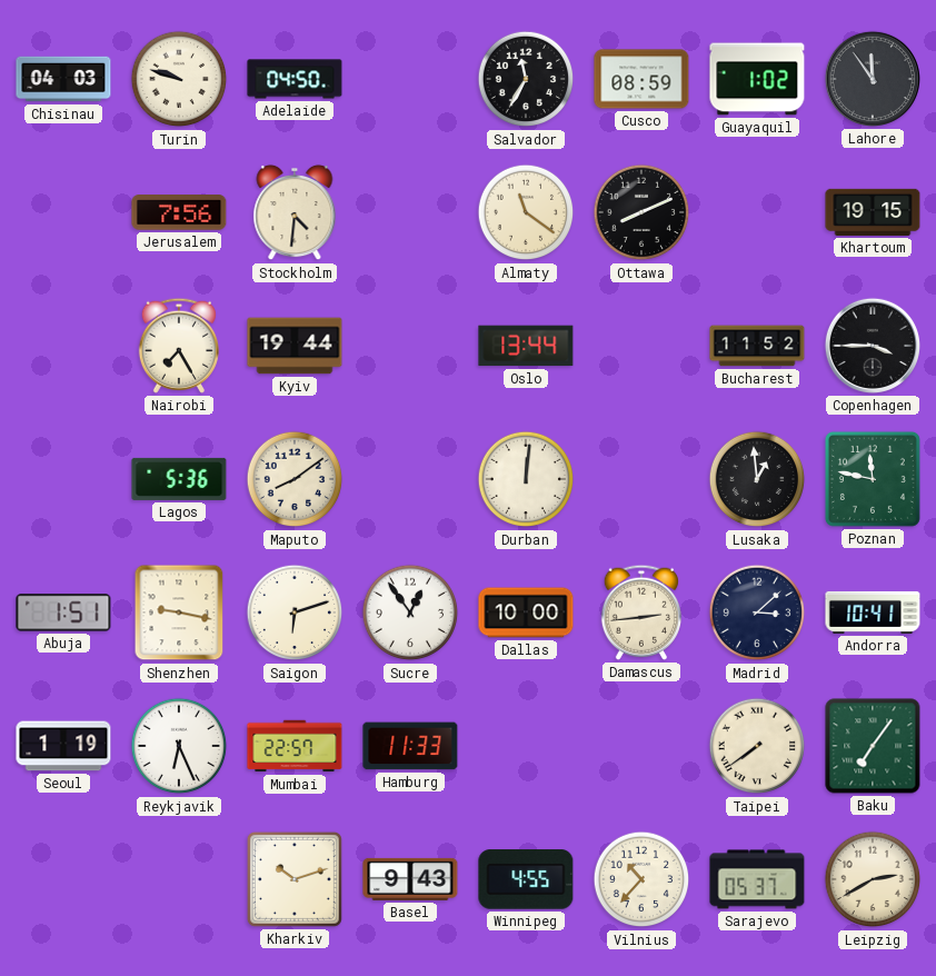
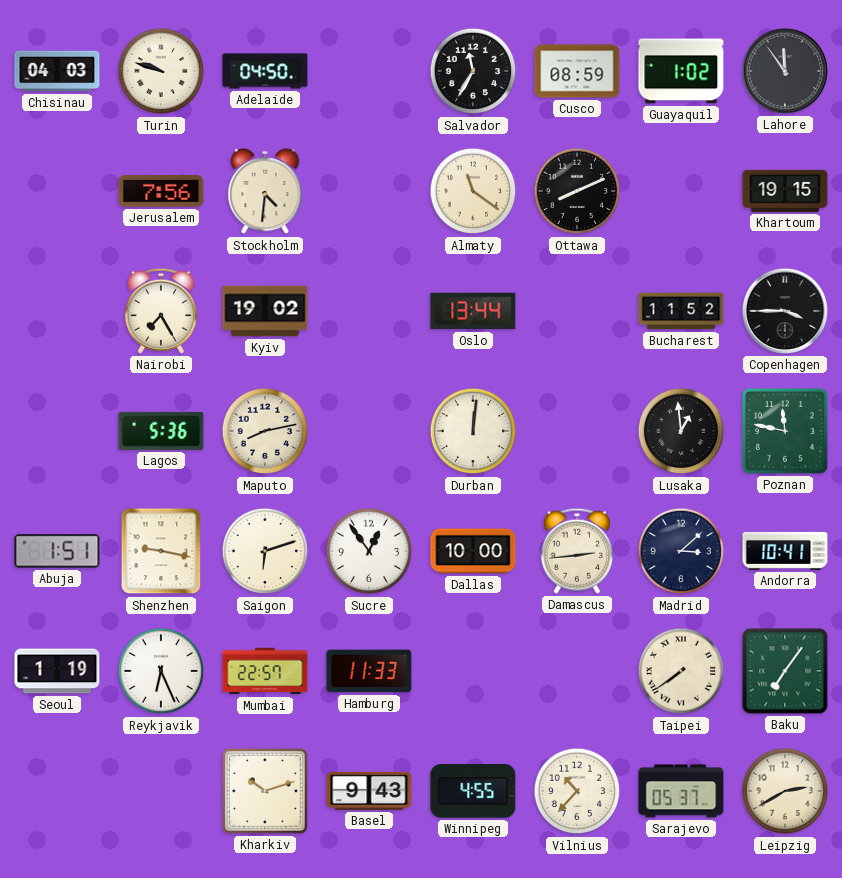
Kyiv: 19:44 -> 19:02
Maputo: 8:09 -> 8:13
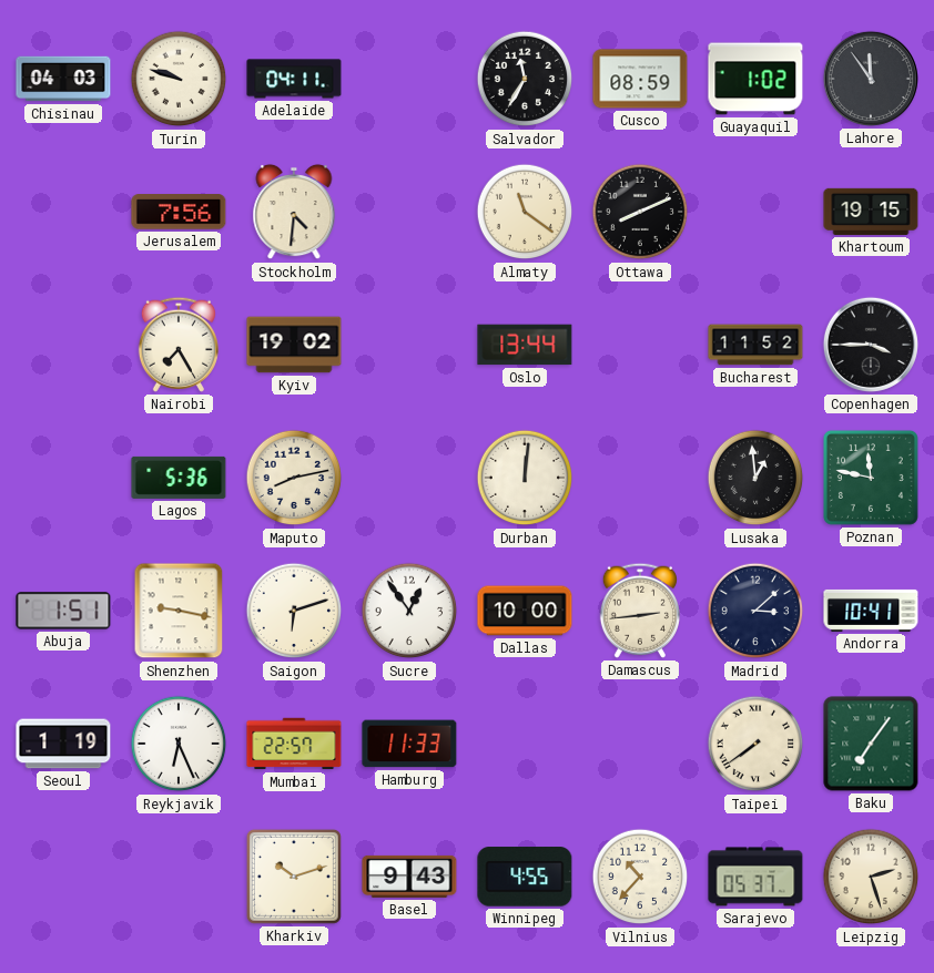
Adelaide: 04:50 -> 04:11
Leipzig: 2:40 -> 2:27
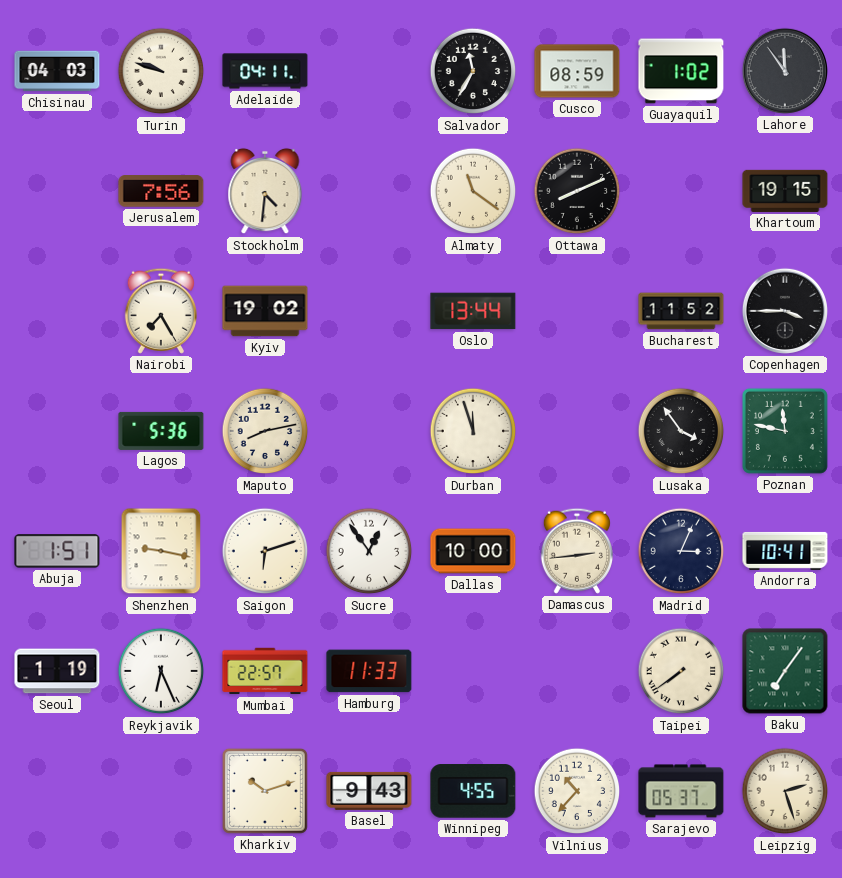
Durban: 12:01 -> 11:57
Lusaka: 12:59 -> 3:54
Madrid: 3:08 -> 3:04
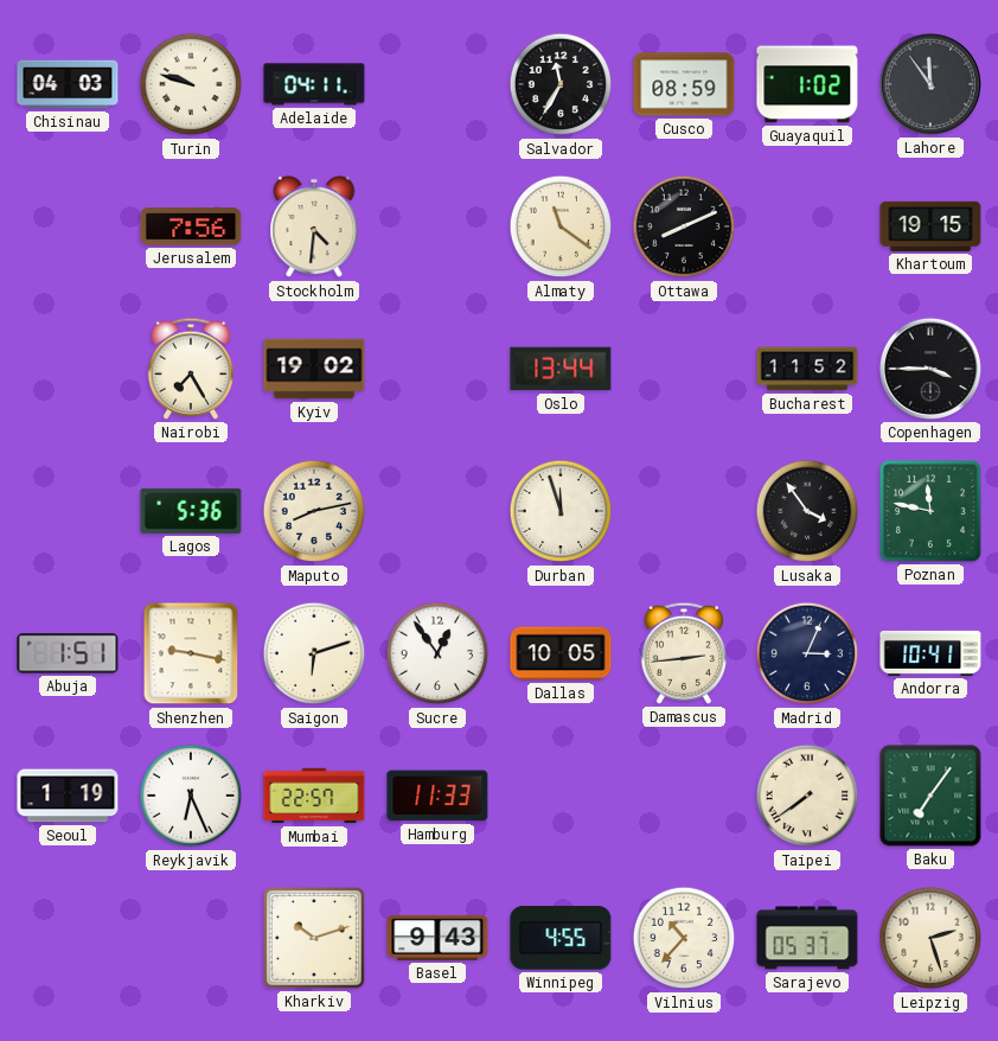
Dallas: 10:00 -> 10:05
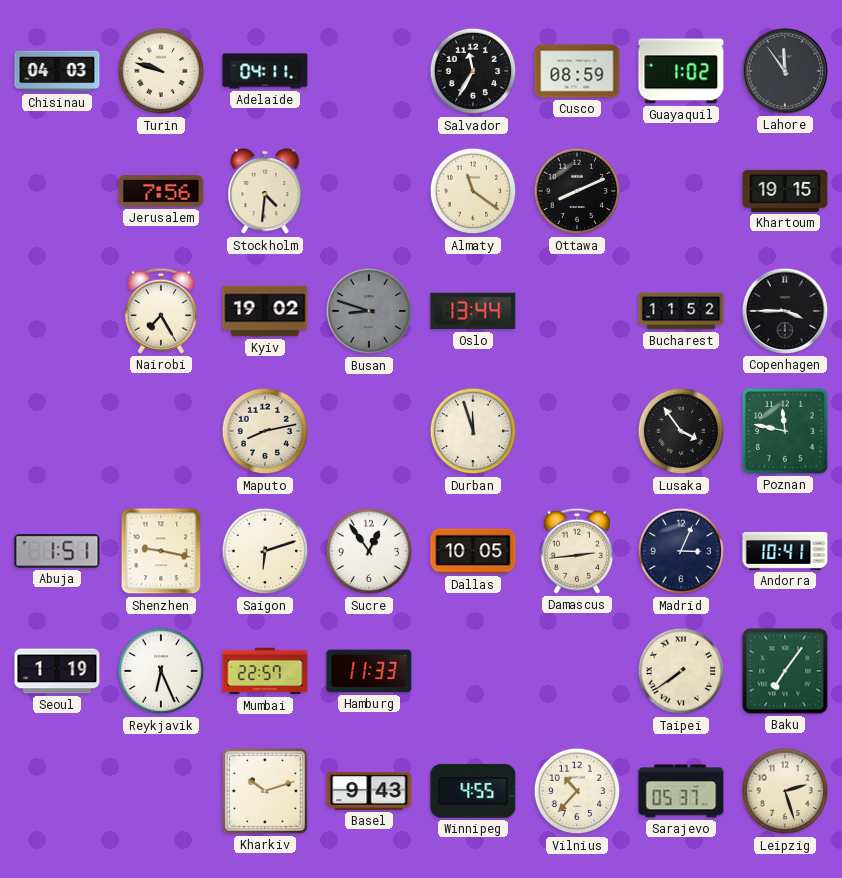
Busan: none -> 8:48
Lagos: 5:36 -> none
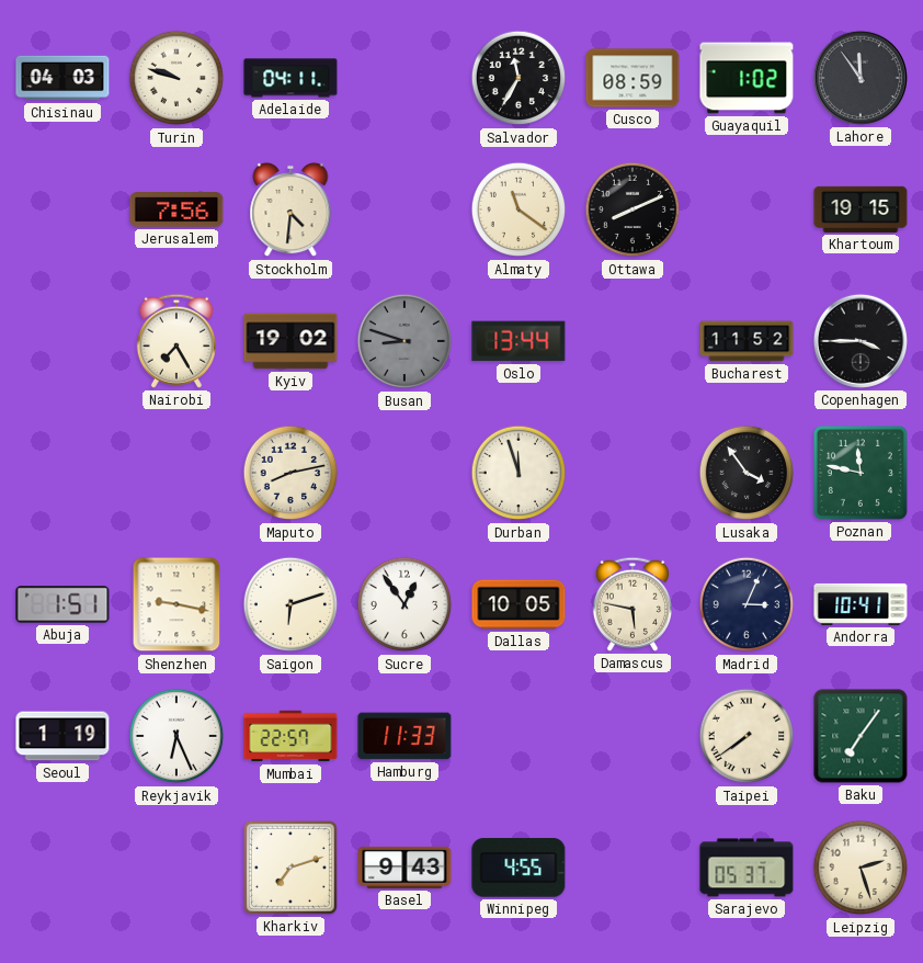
Damascus: 2:44 -> 5:47
Kharkiv: 10:12 -> 7:12
Vilnius: 10:37 -> none
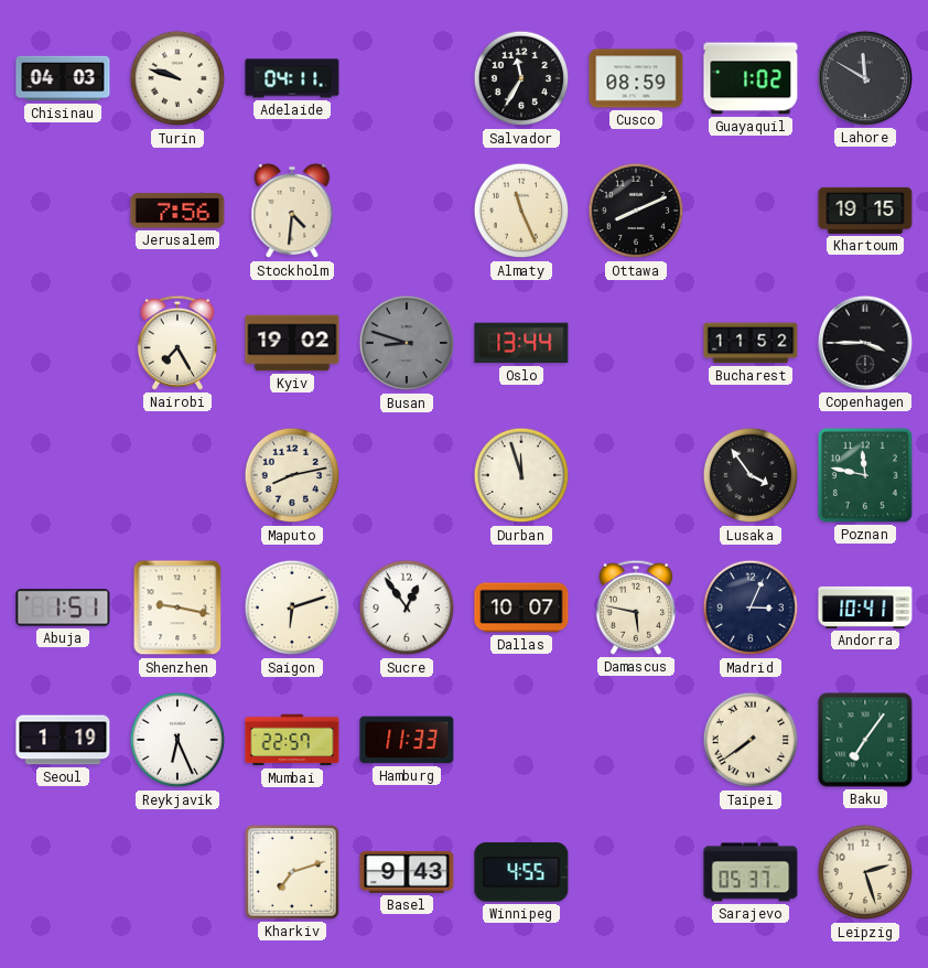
Lahore: 11:54 -> 11:50
Almaty: 11:21 -> 11:26
Dallas: 10:05 -> 10:07
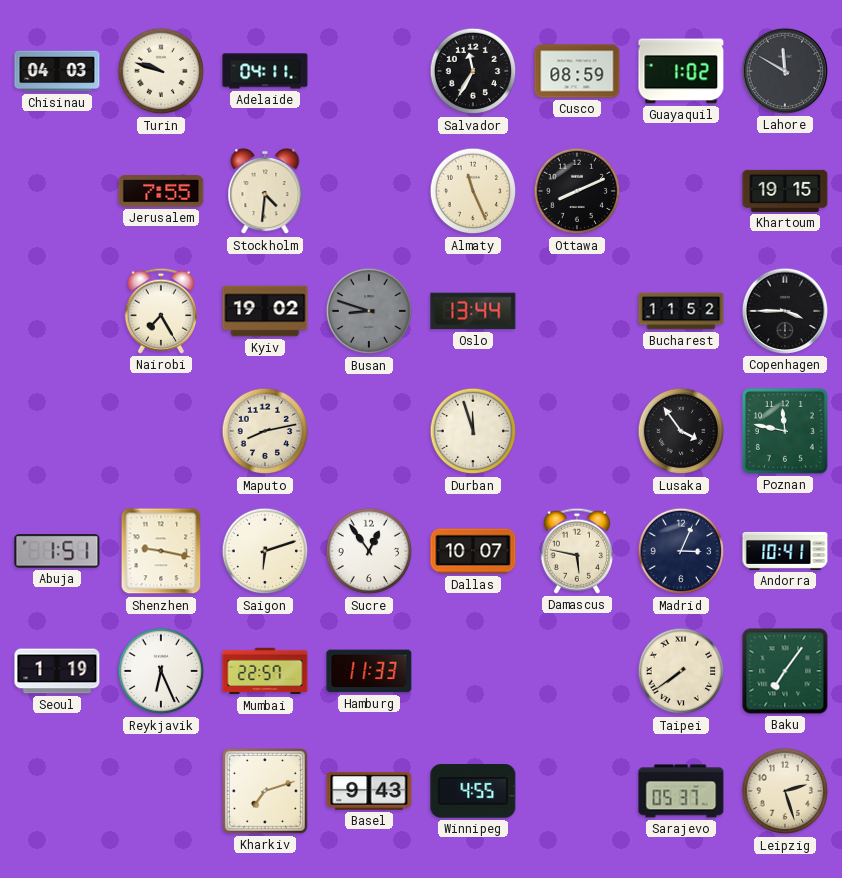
Jerusalem: 7:56 -> 7:55
